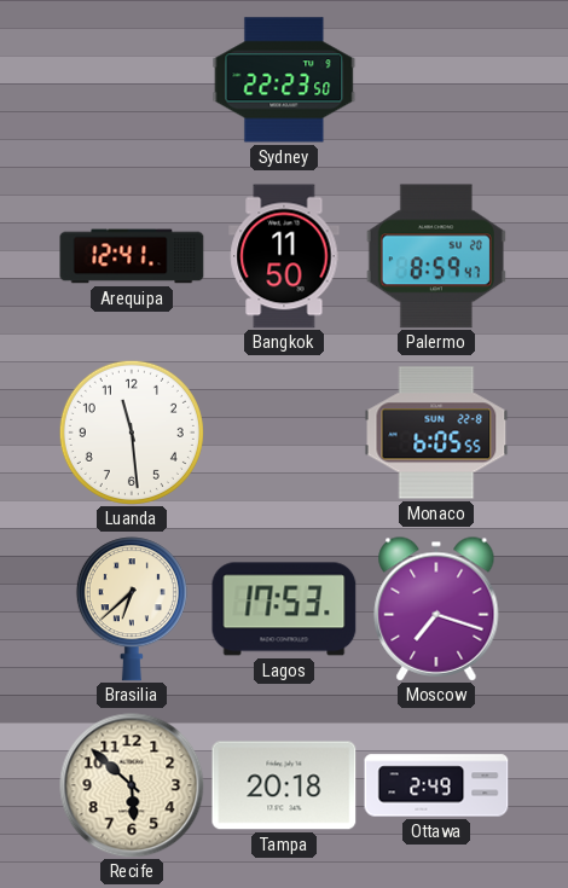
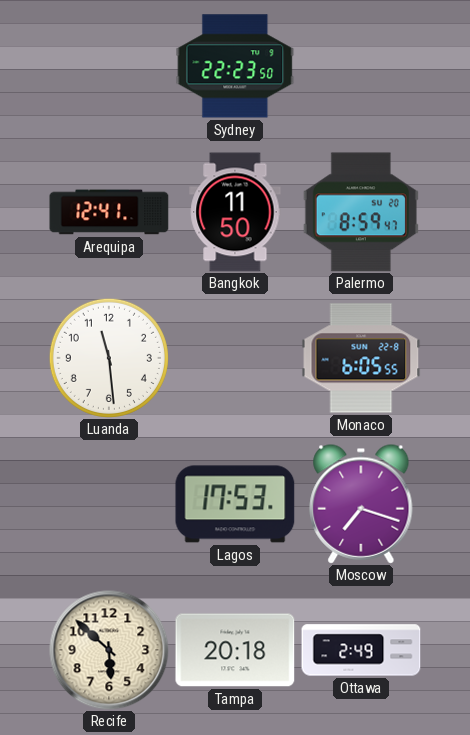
Brasilia: 6:38 -> none
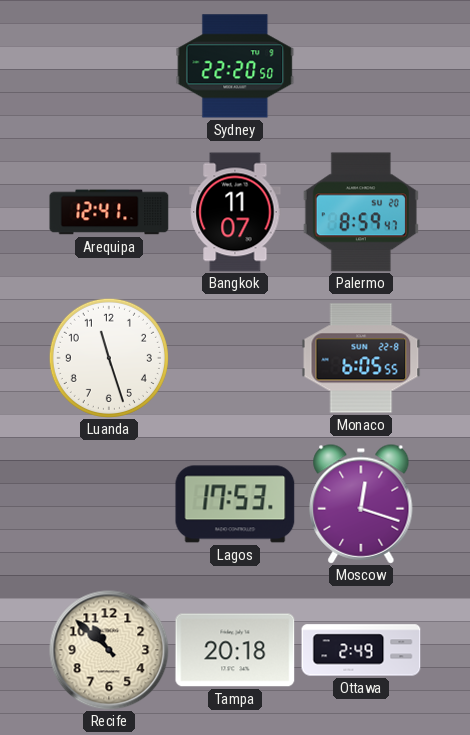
Sydney: 22:23 -> 22:20
Bangkok: 11:50 -> 11:07
Luanda: 11:29 -> 11:27
Moscow: 7:18 -> 12:18
Recife: 5:52 -> 10:52
